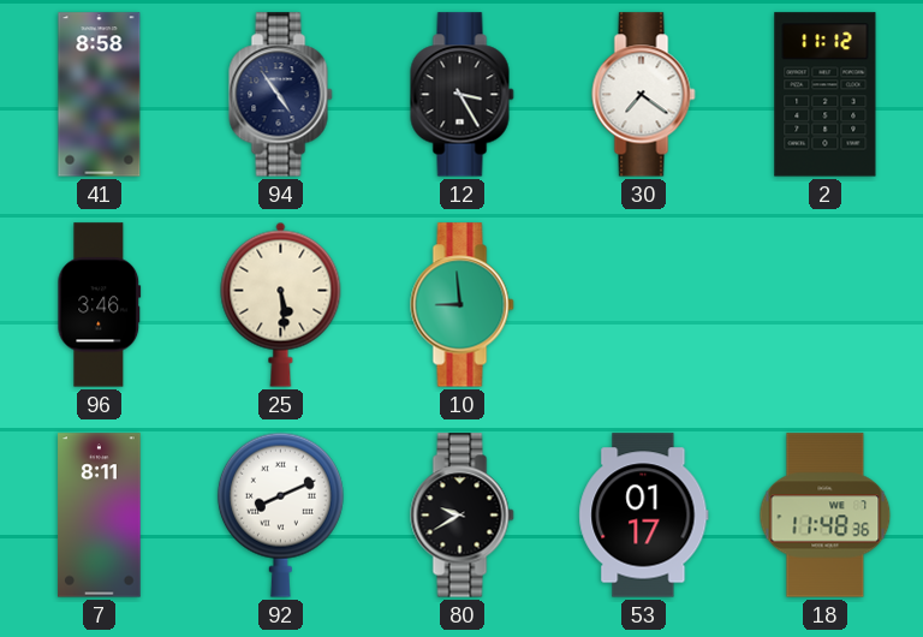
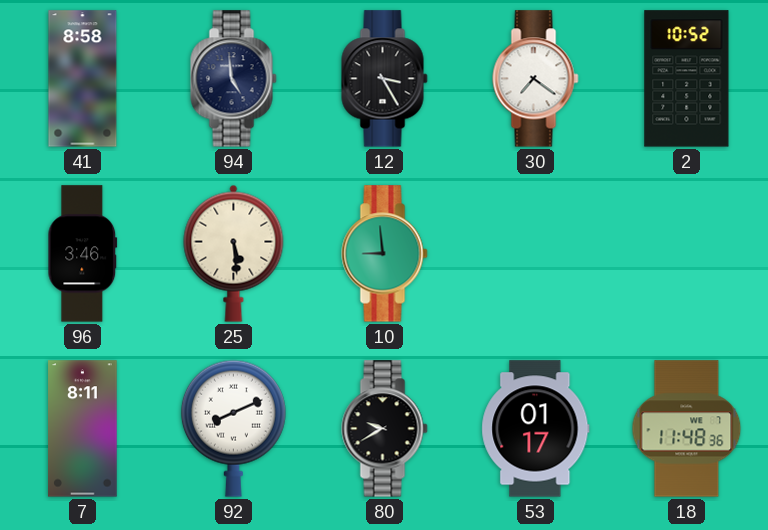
94: 4:54 -> 4:59
2: 11:12 -> 10:52
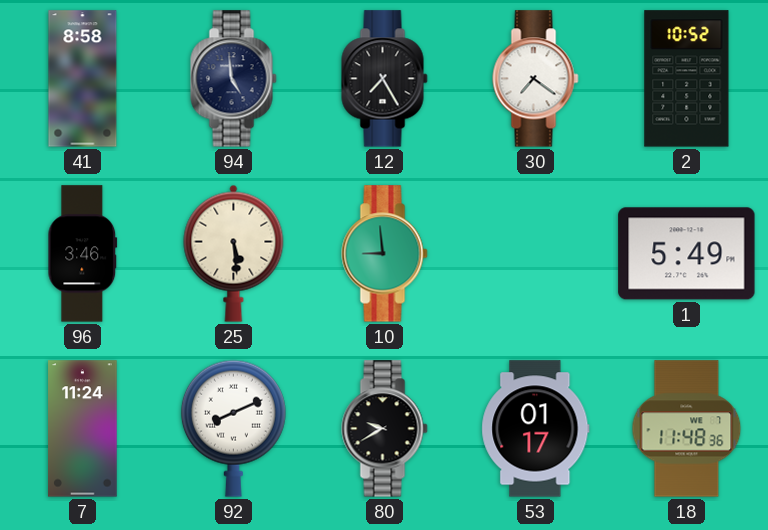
12: 3:25 -> 7:25
1: none -> 5:49
7: 8:11 -> 11:24
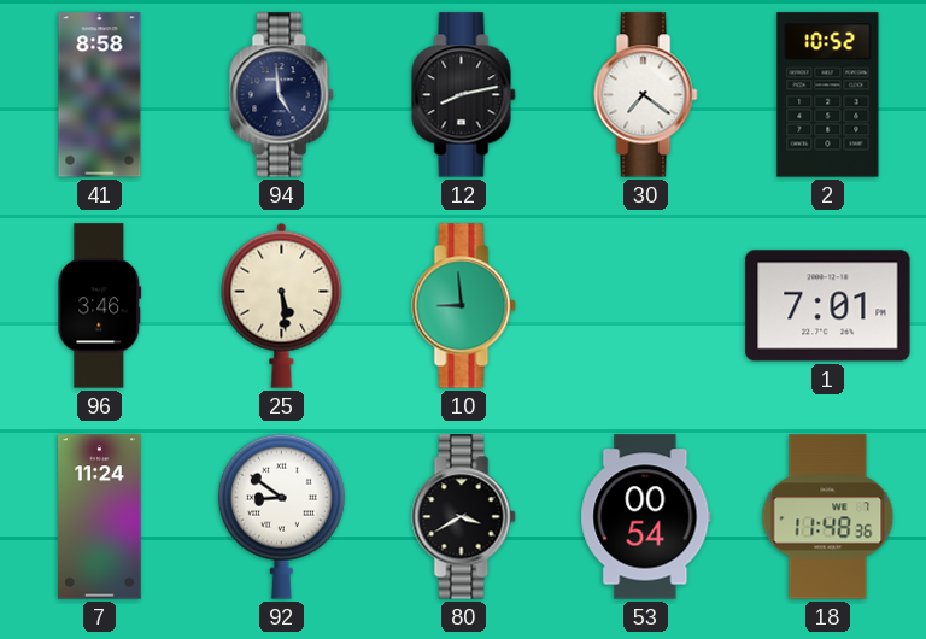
12: 7:25 -> 8:13
1: 5:49 -> 7:01
92: 8:11 -> 8:51
80: 9:40 -> 3:40
53: 01:17 -> 00:54
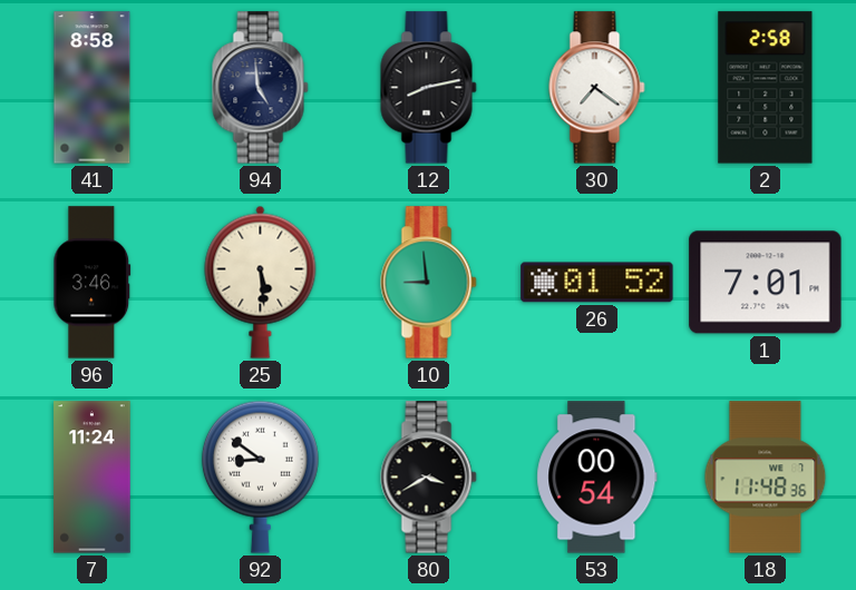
2: 10:52 -> 2:58
26: none -> 01:52
